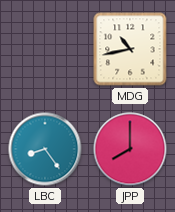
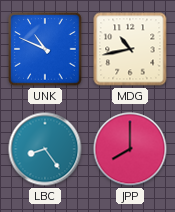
UNK: none -> 10:49
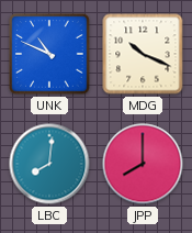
MDG: 10:43 -> 10:19
LBC: 8:24 -> 8:01
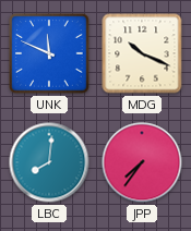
UNK: 10:49 -> 11:49
JPP: 8:00 -> 7:36
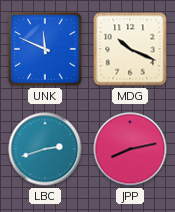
LBC: 8:01 -> 2:42
JPP: 7:36 -> 8:13
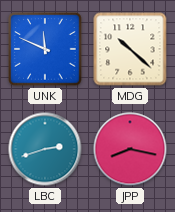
MDG: 10:19 -> 10:22
JPP: 8:13 -> 8:17
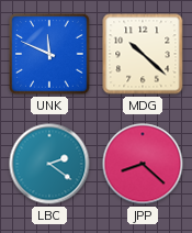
LBC: 2:42 -> 2:21
JPP: 8:17 -> 8:22
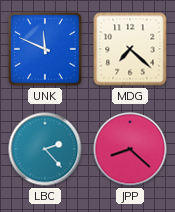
MDG: 10:22 -> 7:22
LBC: 2:21 -> 2:23
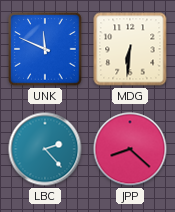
MDG: 7:22 -> 6:31
